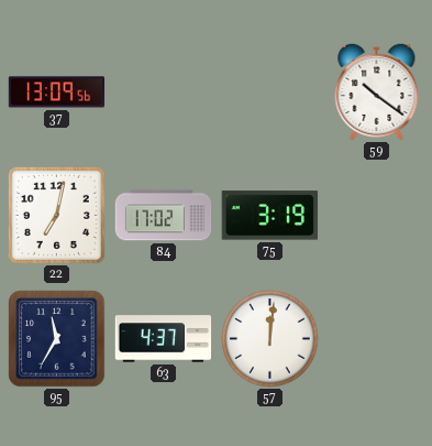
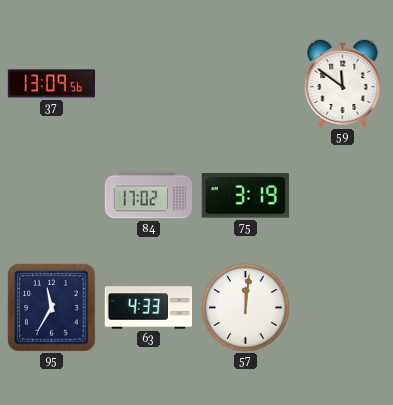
59: 10:21 -> 11:51
22: 7:02 -> none
63: 4:37 -> 4:33
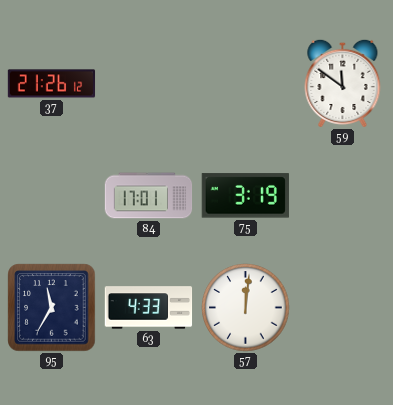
37: 13:09 -> 21:26
84: 17:02 -> 17:01
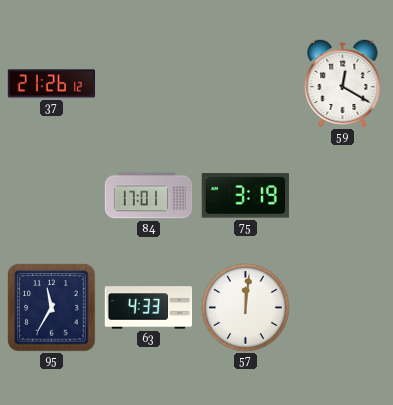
59: 11:51 -> 12:20
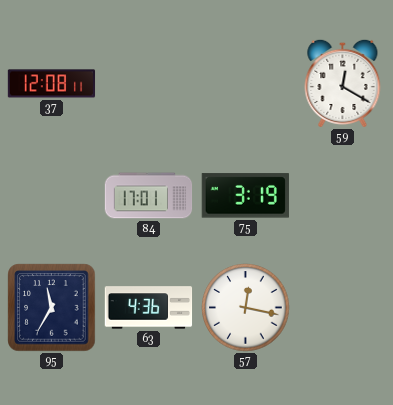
37: 21:26 -> 12:08
63: 4:33 -> 4:36
57: 12:01 -> 12:17
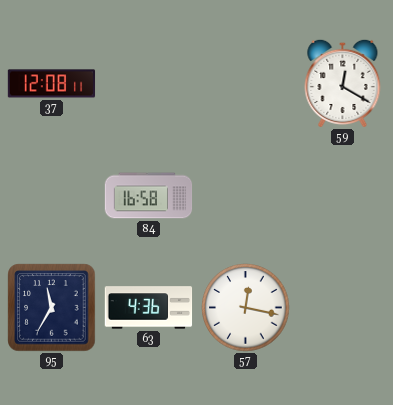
84: 17:01 -> 16:58
75: 3:19 -> none
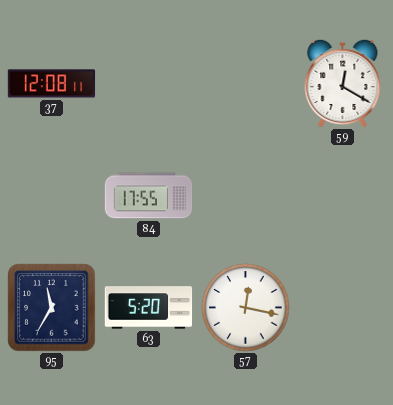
84: 16:58 -> 17:55
63: 4:36 -> 5:20
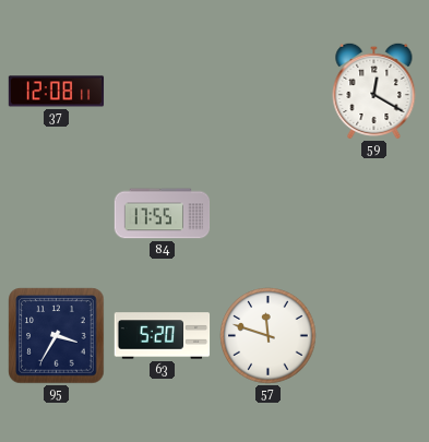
95: 11:35 -> 3:35
57: 12:17 -> 11:48
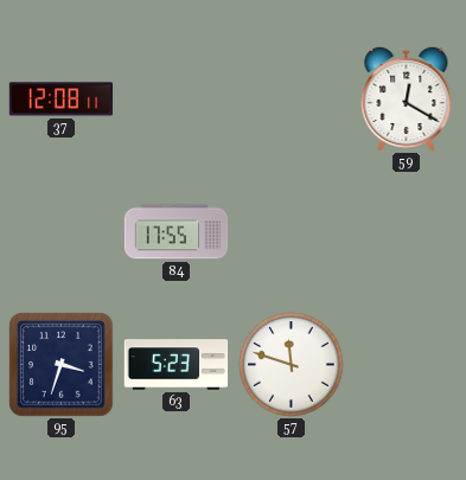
95: 3:35 -> 3:33
63: 5:20 -> 5:23
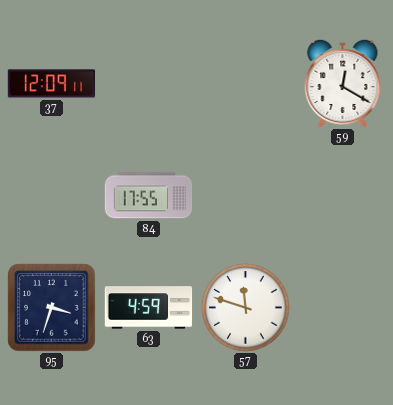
37: 12:08 -> 12:09
63: 5:23 -> 4:59
